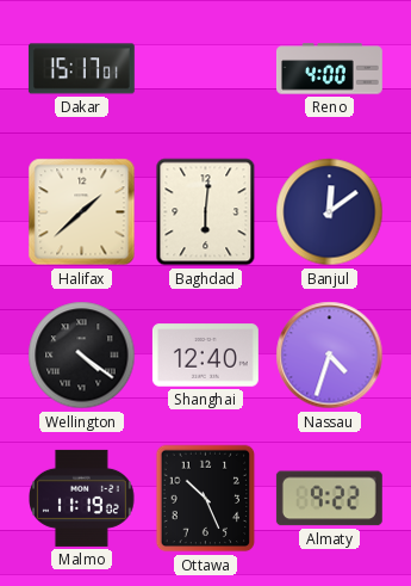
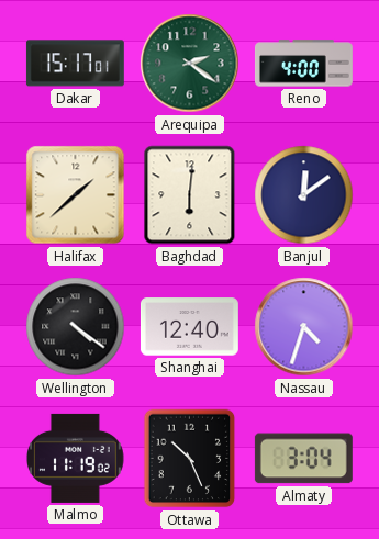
Arequipa: none -> 2:21
Almaty: 9:22 -> 3:04
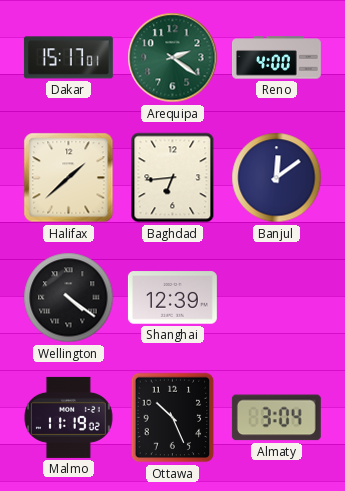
Baghdad: 6:01 -> 6:44
Shanghai: 12:40 -> 12:39
Nassau: 4:33 -> none
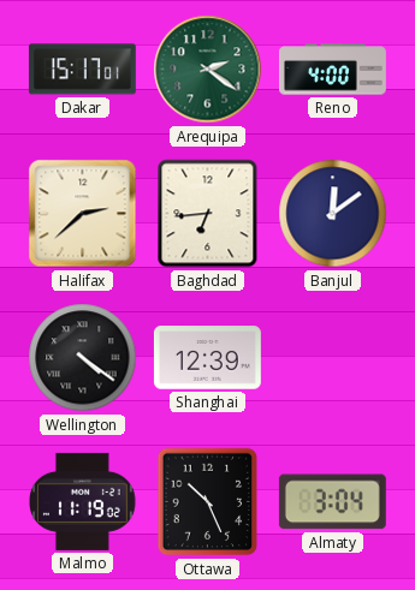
Halifax: 1:38 -> 2:38
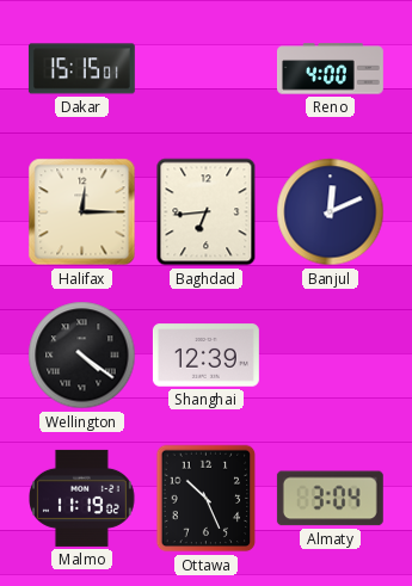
Dakar: 15:17 -> 15:15
Arequipa: 2:21 -> none
Halifax: 2:38 -> 12:15
Banjul: 12:09 -> 12:11
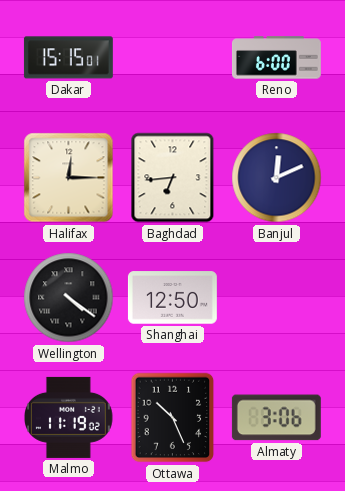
Reno: 4:00 -> 6:00
Shanghai: 12:39 -> 12:50
Almaty: 3:04 -> 3:06
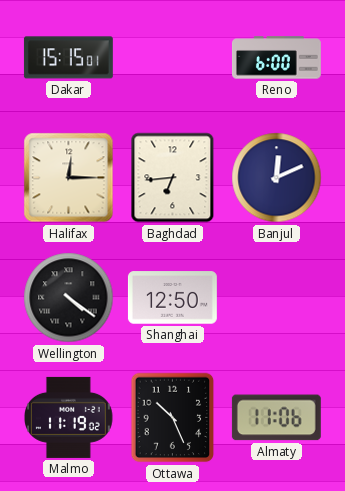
Almaty: 3:06 -> 11:06
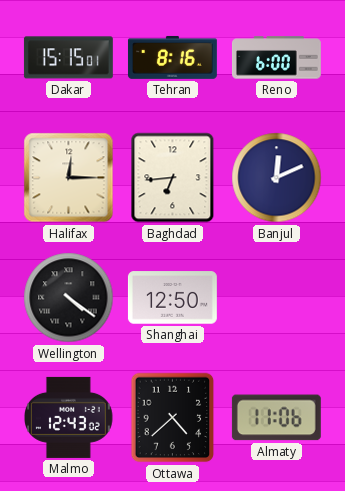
Tehran: none -> 8:16
Malmo: 11:19 -> 12:43
Ottawa: 10:26 -> 4:38
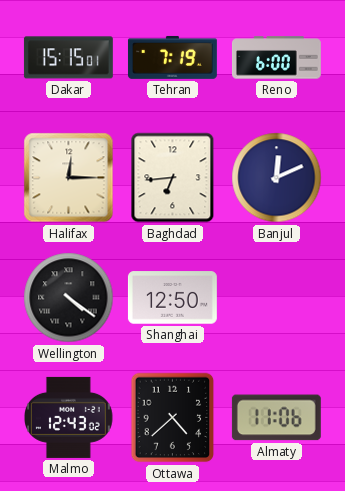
Tehran: 8:16 -> 7:19
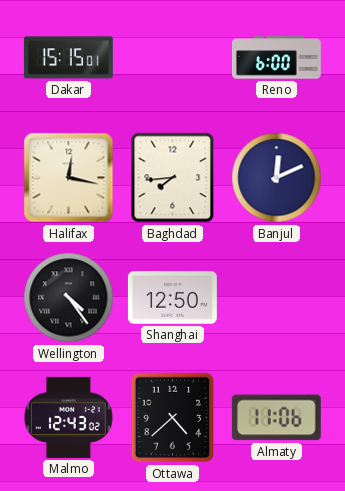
Tehran: 7:19 -> none
Halifax: 12:15 -> 12:17
Baghdad: 6:44 -> 7:44
Wellington: 4:21 -> 4:24
